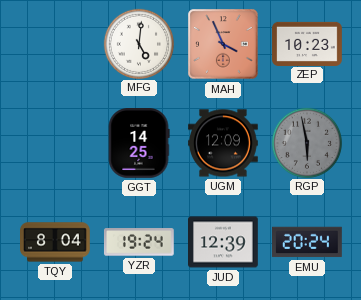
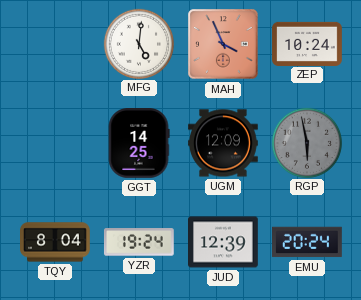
ZEP: 10:23 -> 10:24
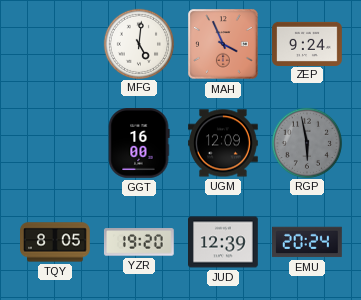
ZEP: 10:24 -> 9:24
GGT: 14:25 -> 16:00
TQY: 8:04 -> 8:05
YZR: 19:24 -> 19:20
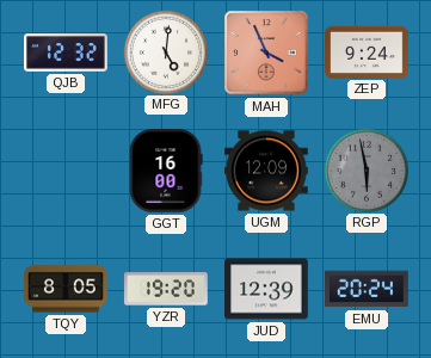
QJB: none -> 12:32
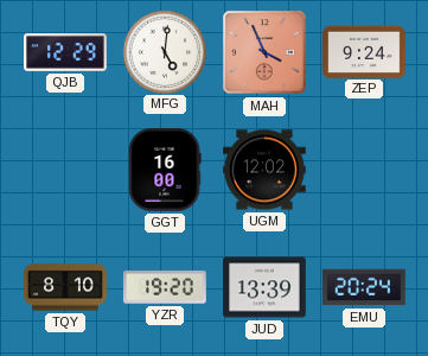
QJB: 12:32 -> 12:29
UGM: 12:09 -> 12:02
RGP: 5:58 -> none
TQY: 8:05 -> 8:10
JUD: 12:39 -> 13:39
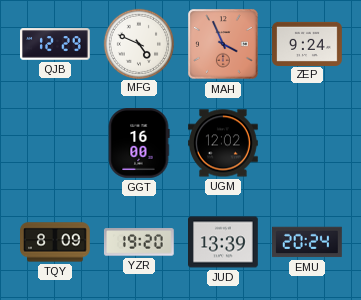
MFG: 5:01 -> 4:49
TQY: 8:10 -> 8:09
